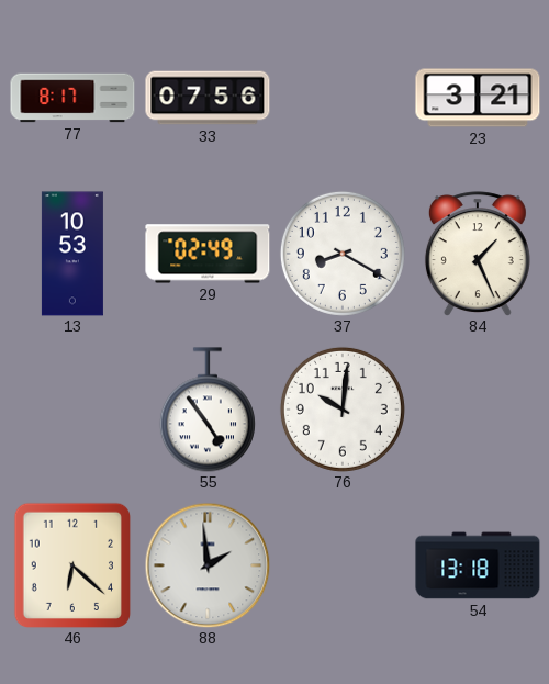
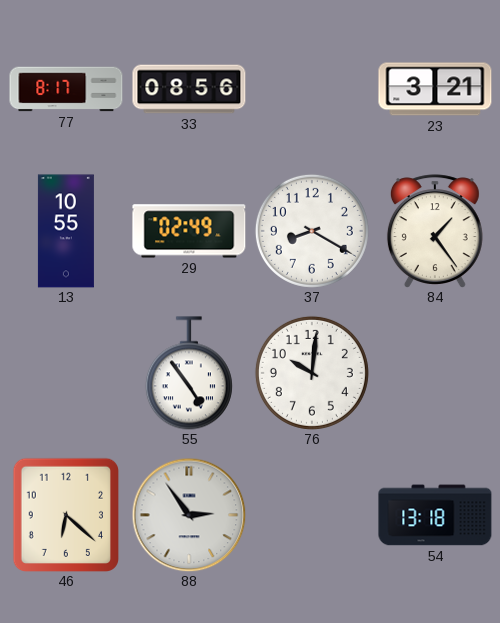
33: 07:56 -> 08:56
13: 10:53 -> 10:55
84: 1:26 -> 1:24
88: 1:59 -> 2:54
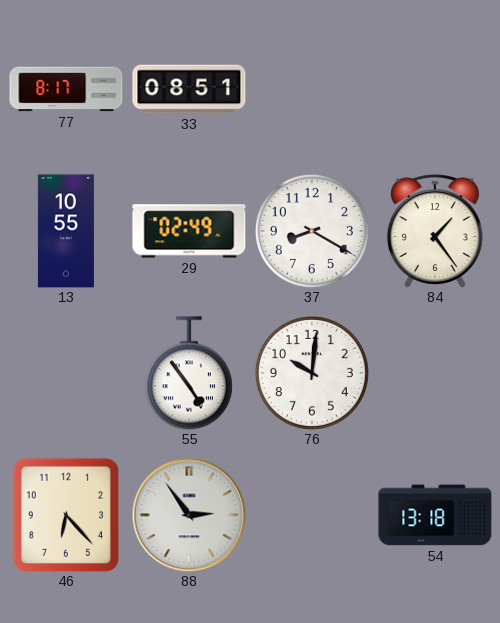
33: 08:56 -> 08:51
23: 3:21 -> none
46: 6:22 -> 6:23
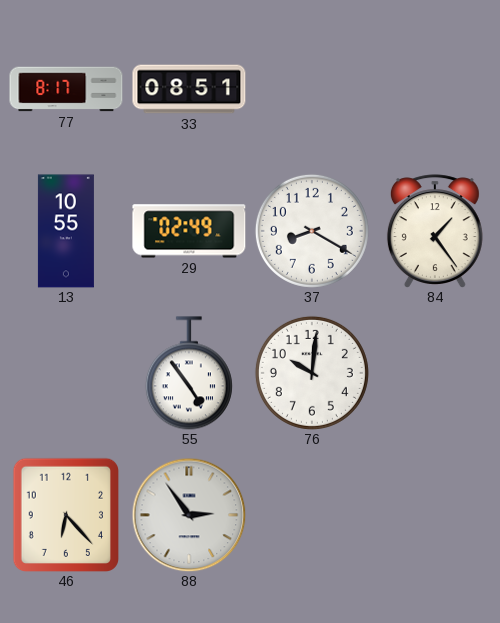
54: 13:18 -> none
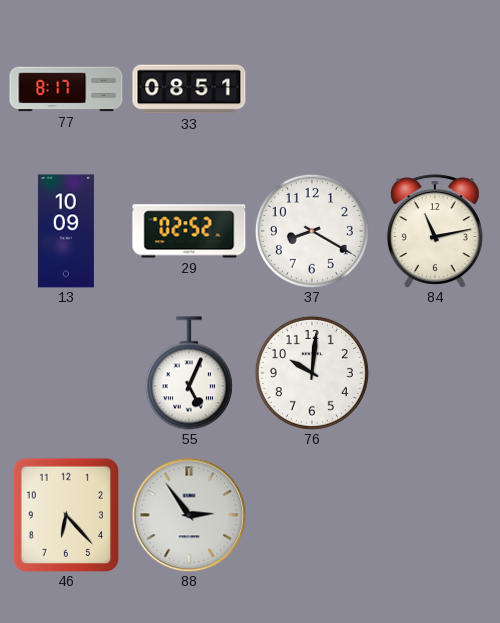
13: 10:55 -> 10:09
29: 02:49 -> 02:52
84: 1:24 -> 11:13
55: 4:54 -> 5:04
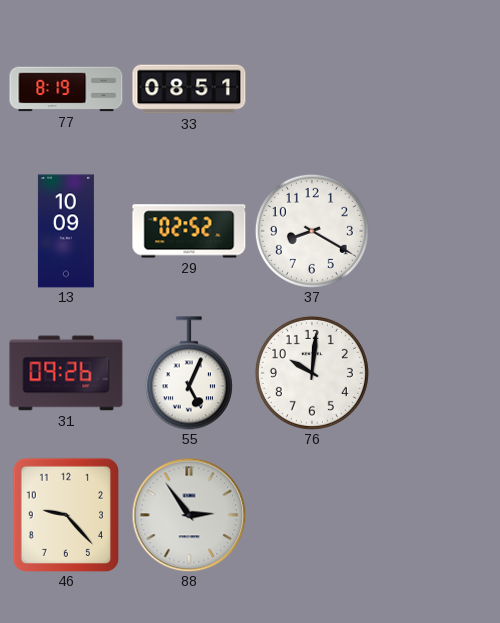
77: 8:17 -> 8:19
84: 11:13 -> none
31: none -> 09:26
46: 6:23 -> 9:23
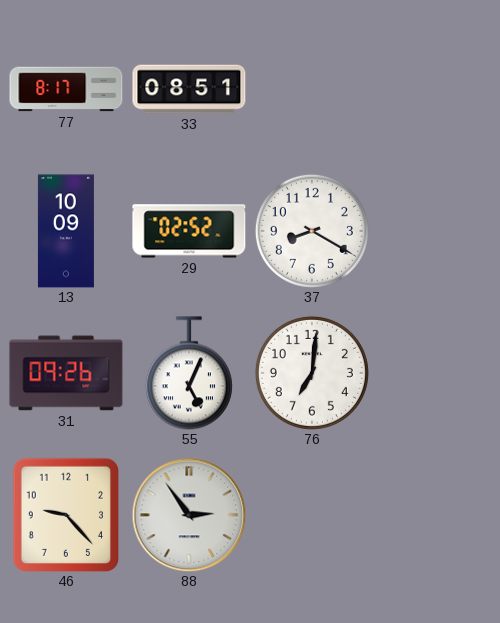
77: 8:19 -> 8:17
76: 10:01 -> 7:01
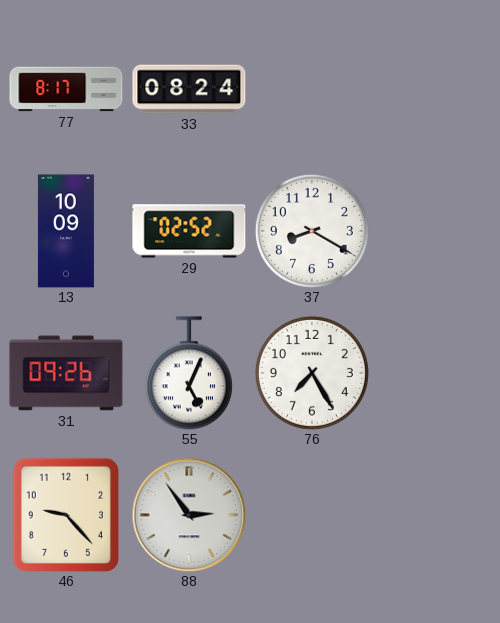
33: 08:51 -> 08:24
76: 7:01 -> 7:25
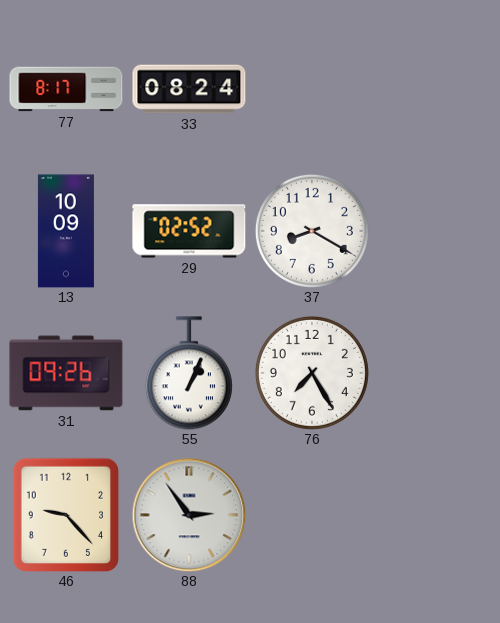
55: 5:04 -> 1:04
